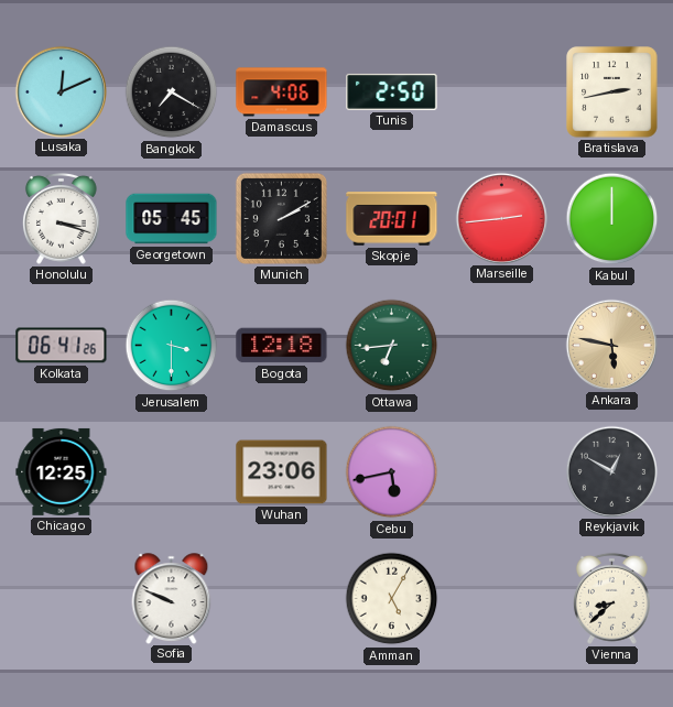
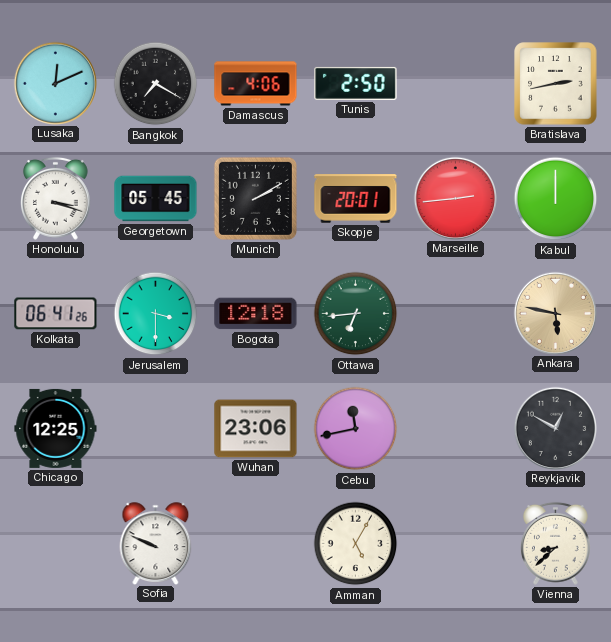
Cebu: 5:43 -> 11:43
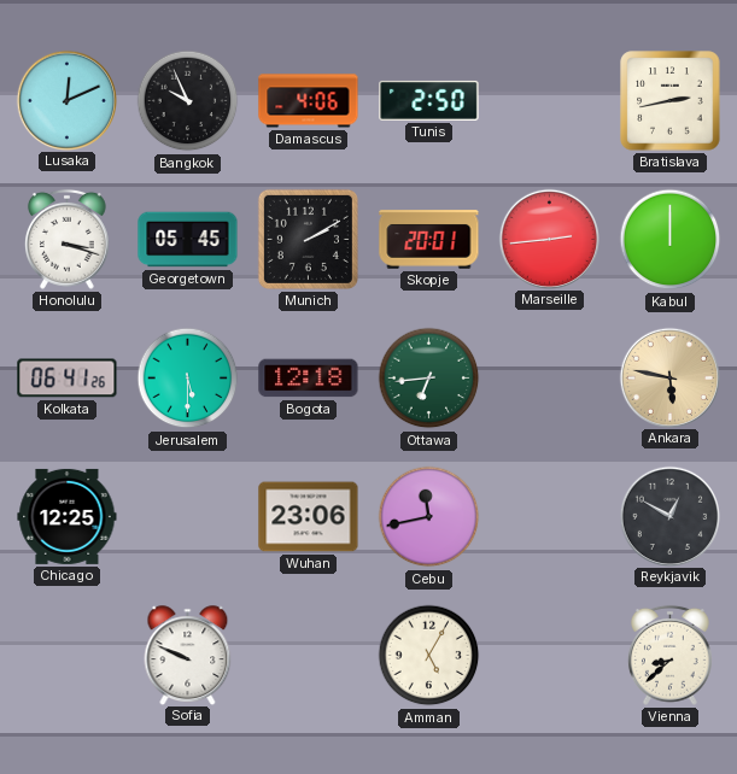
Bangkok: 7:20 -> 9:56
Jerusalem: 3:30 -> 5:30
